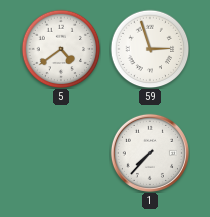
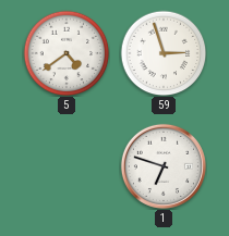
1: 7:37 -> 6:48
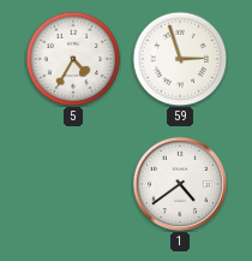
5: 4:39 -> 4:35
1: 6:48 -> 4:39
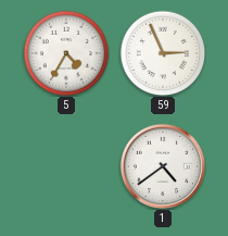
59: 2:57 -> 2:56
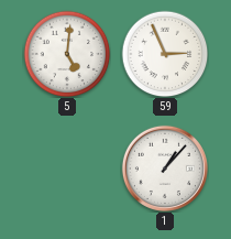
5: 4:35 -> 5:01
1: 4:39 -> 1:07
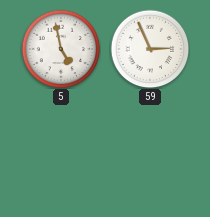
5: 5:01 -> 4:58
1: 1:07 -> none
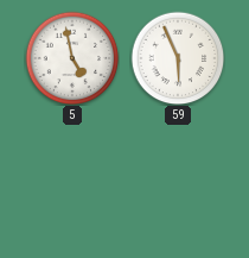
59: 2:56 -> 5:56
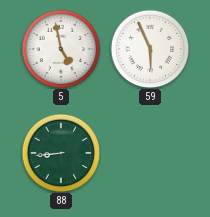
88: none -> 8:44
